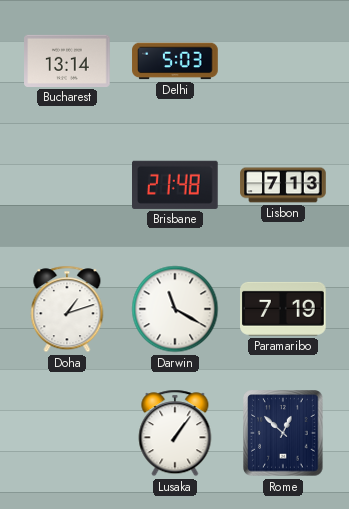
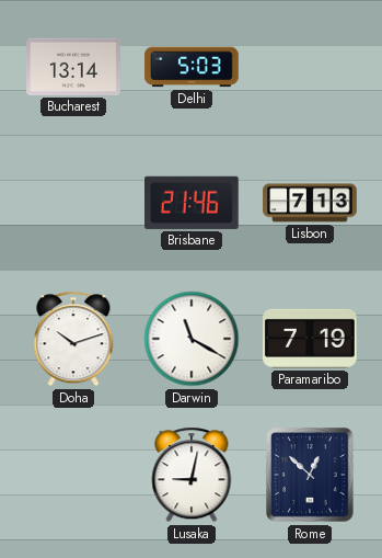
Brisbane: 21:48 -> 21:46
Doha: 1:12 -> 10:12
Lusaka: 1:06 -> 9:02
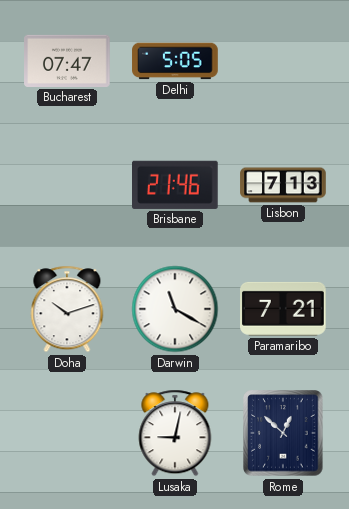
Bucharest: 13:14 -> 07:47
Delhi: 5:03 -> 5:05
Paramaribo: 7:19 -> 7:21
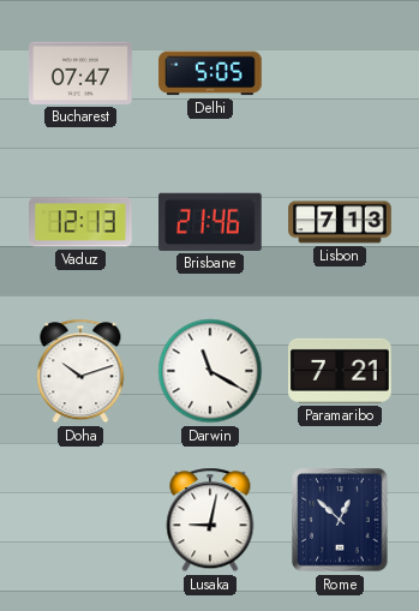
Vaduz: none -> 12:13
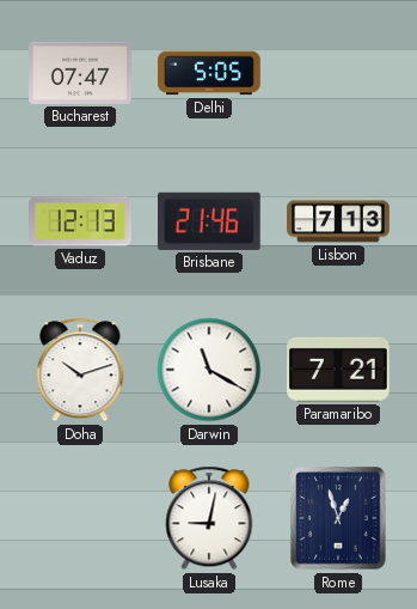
Rome: 12:52 -> 12:57
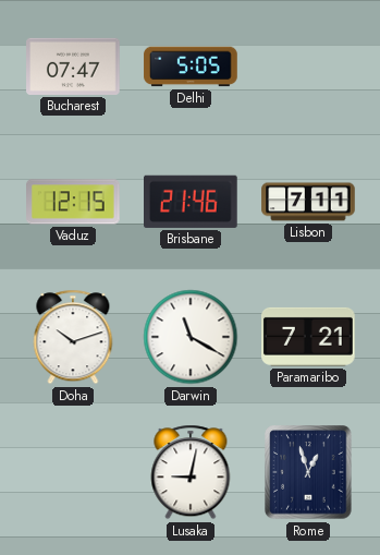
Vaduz: 12:13 -> 12:15
Lisbon: 7:13 -> 7:11
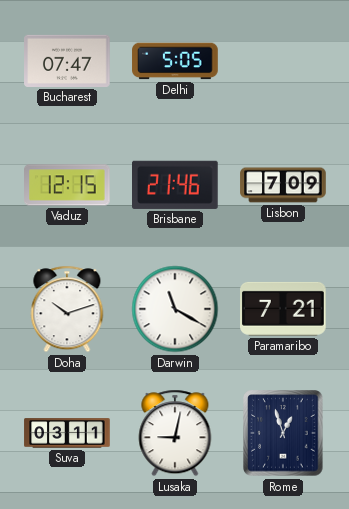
Lisbon: 7:11 -> 7:09
Suva: none -> 03:11
